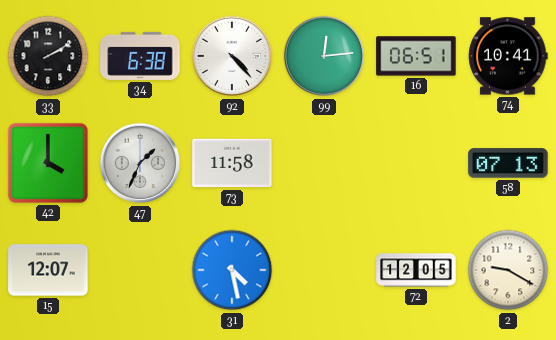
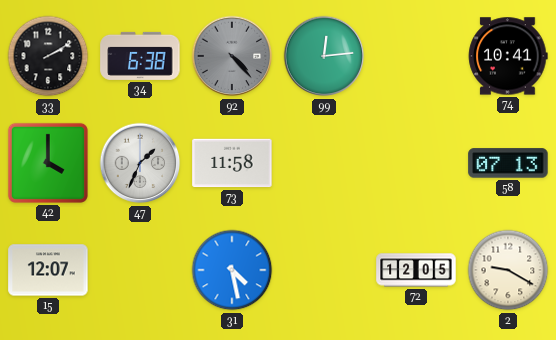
92 dial: white -> grey
16: 06:51 -> none
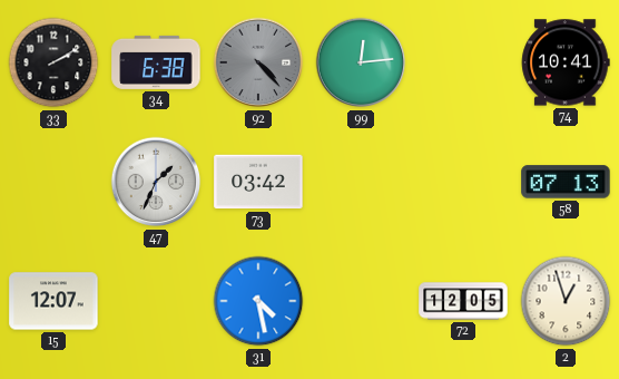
42: 4:00 -> none
73: 11:58 -> 03:42
2: 9:20 -> 12:57
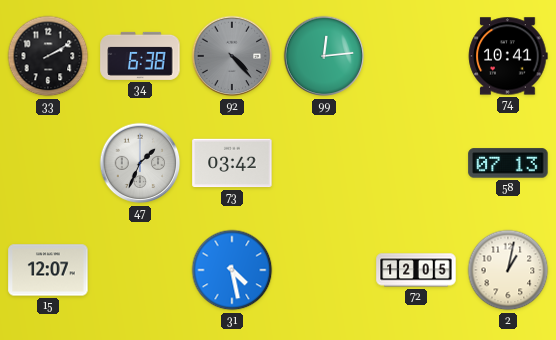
2: 12:57 -> 1:02
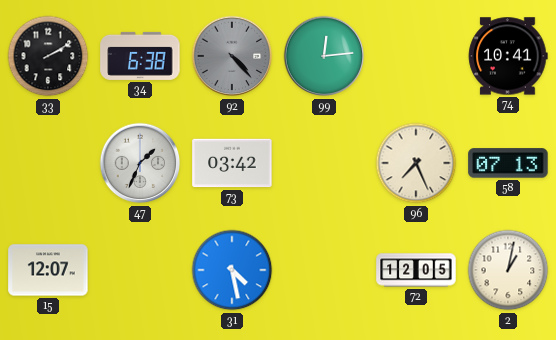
96: none -> 7:26
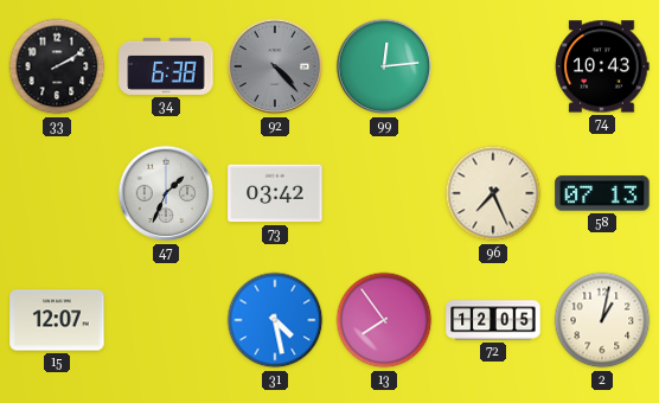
74: 10:41 -> 10:43
13: none -> 7:54
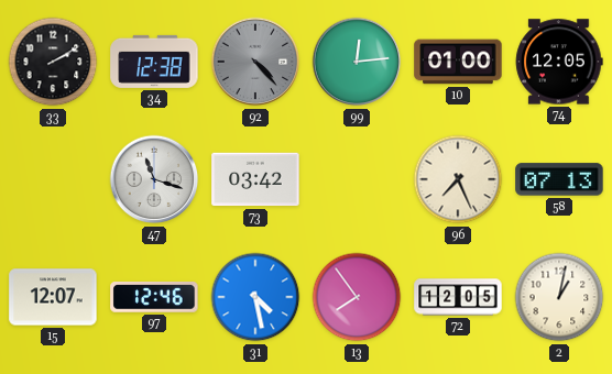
34: 6:38 -> 12:38
10: none -> 01:00
74: 10:43 -> 12:05
47: 1:34 -> 11:18
97: none -> 12:46
